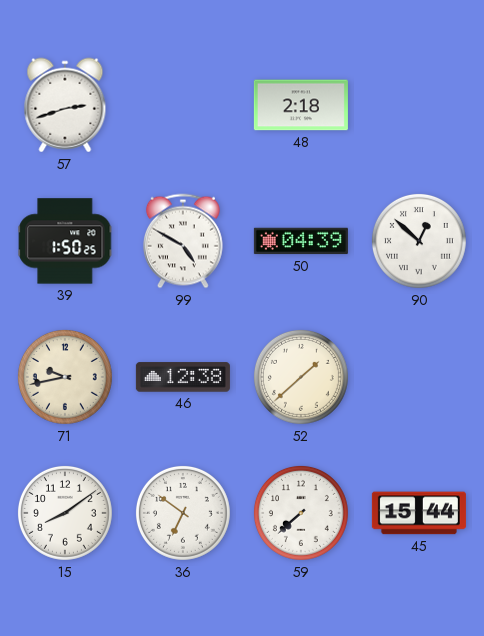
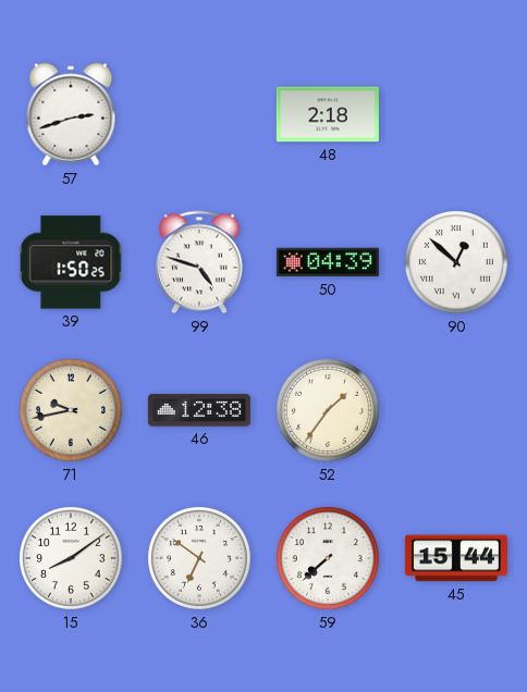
99: 4:50 -> 4:48
52: 1:38 -> 1:36
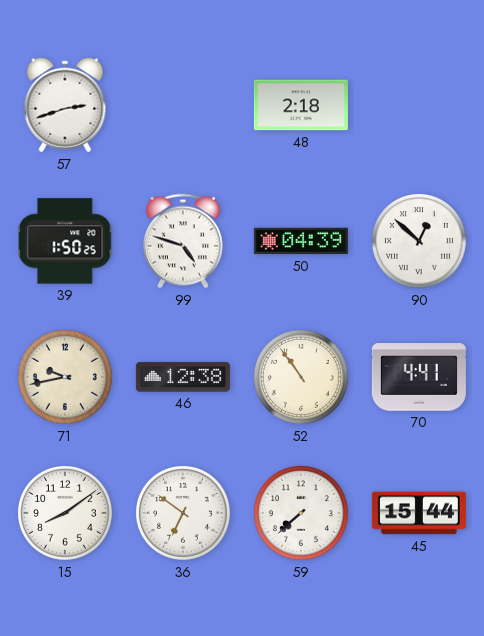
52: 1:36 -> 10:54
70: none -> 4:41
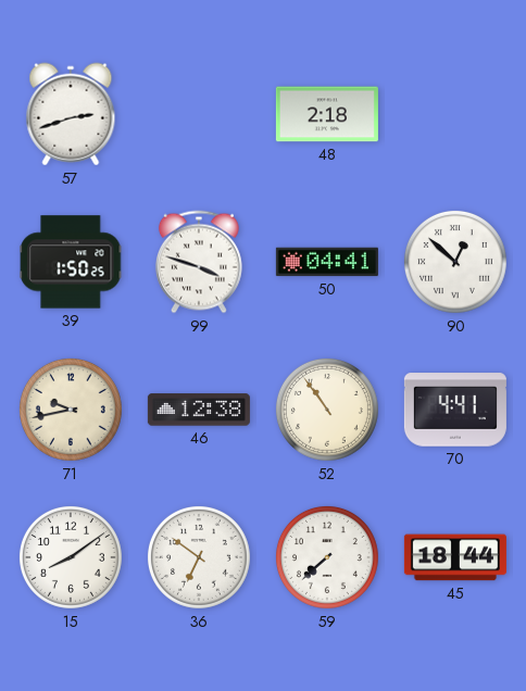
99: 4:48 -> 3:48
50: 04:39 -> 04:41
45: 15:44 -> 18:44
